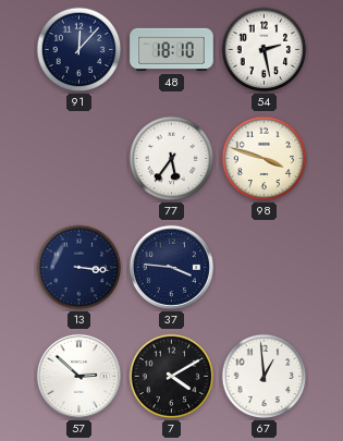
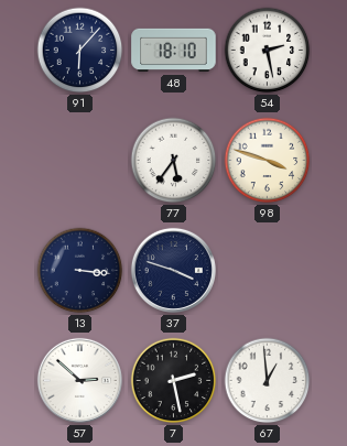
91: 12:07 -> 6:07
37: 3:46 -> 3:48
7: 4:10 -> 2:28
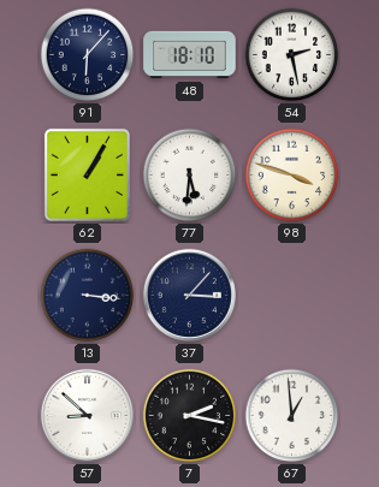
62: none -> 1:05
77: 5:36 -> 5:31
37: 3:48 -> 3:07
57: 2:52 -> 8:52
7: 2:28 -> 2:17
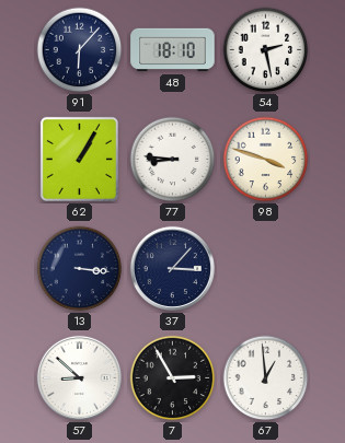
77: 5:31 -> 8:46
7: 2:17 -> 2:55
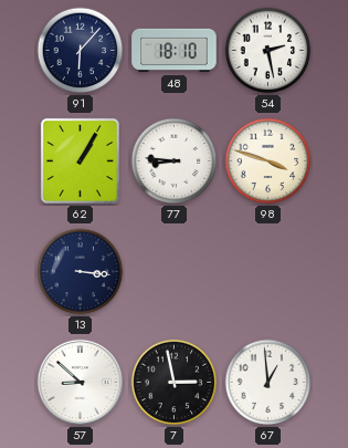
37: 3:07 -> none
7: 2:55 -> 2:58
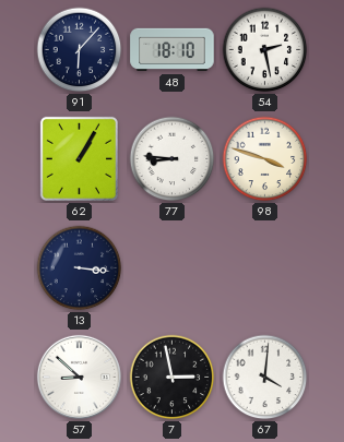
67: 12:59 -> 4:01
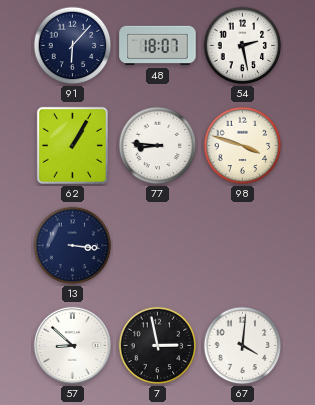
48: 18:10 -> 18:07
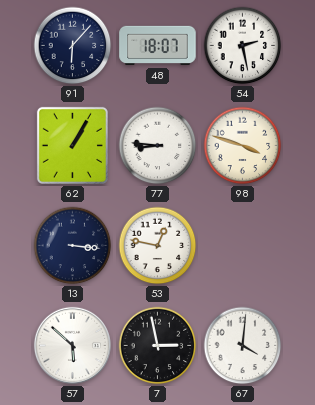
53: none -> 12:47
57: 8:52 -> 5:52
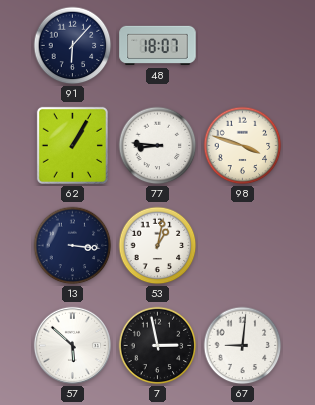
54: 2:28 -> none
53: 12:47 -> 1:02
67: 4:01 -> 9:01
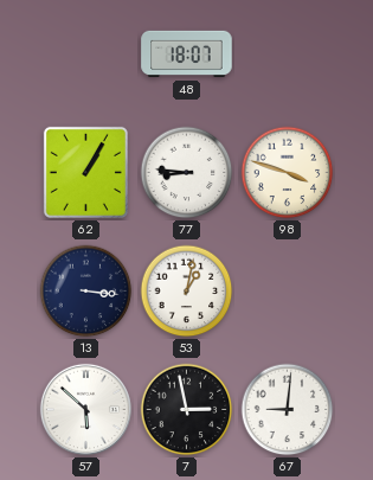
91: 6:07 -> none
